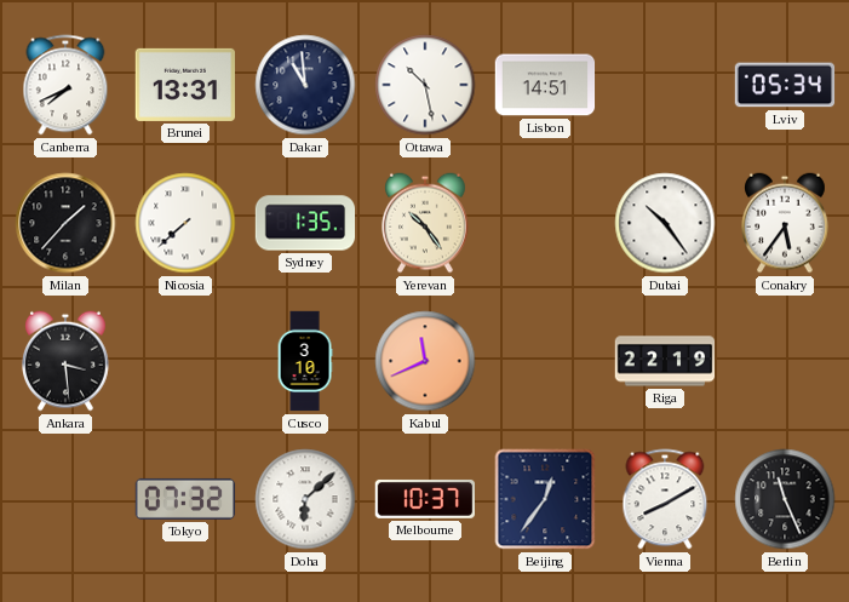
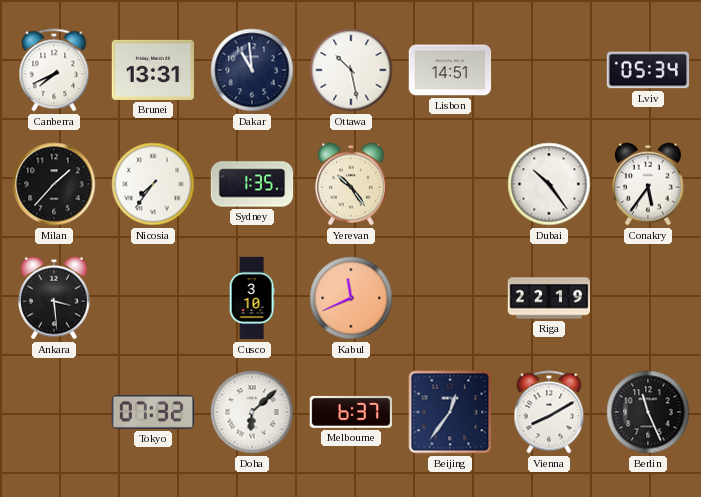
Nicosia: 7:38 -> 7:36
Melbourne: 10:37 -> 6:37
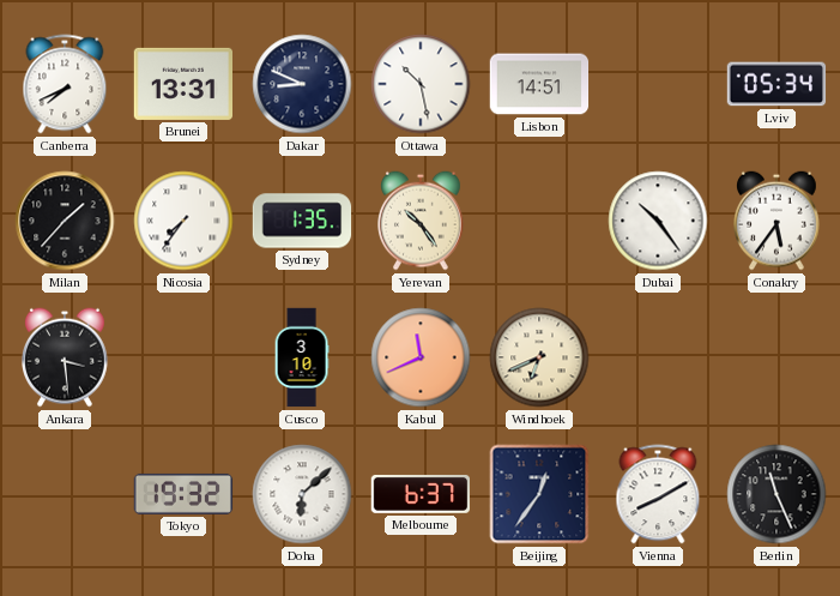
Dakar: 10:59 -> 8:49
Windhoek: none -> 6:41
Riga: 22:19 -> none
Tokyo: 07:32 -> 19:32
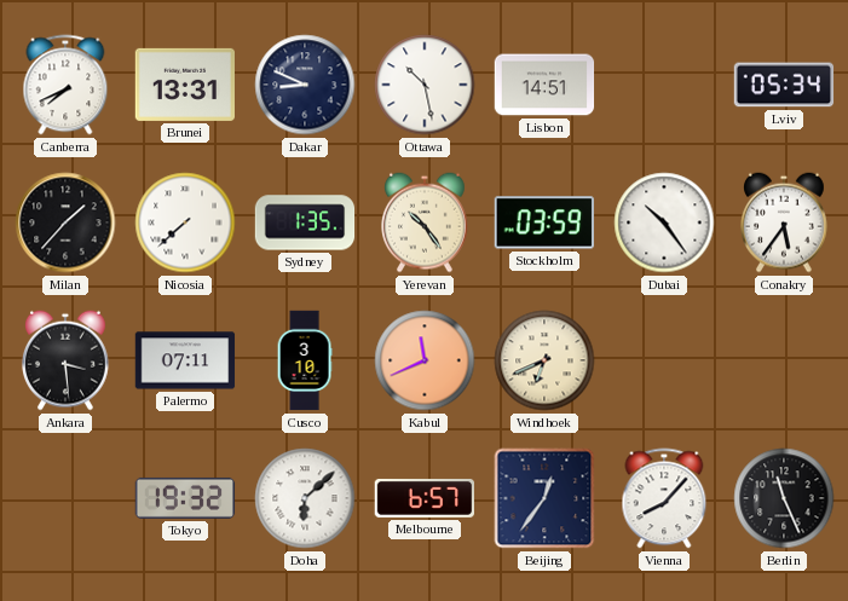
Nicosia: 7:36 -> 7:38
Stockholm: none -> 03:59
Palermo: none -> 07:11
Melbourne: 6:37 -> 6:57
Vienna: 8:10 -> 8:07
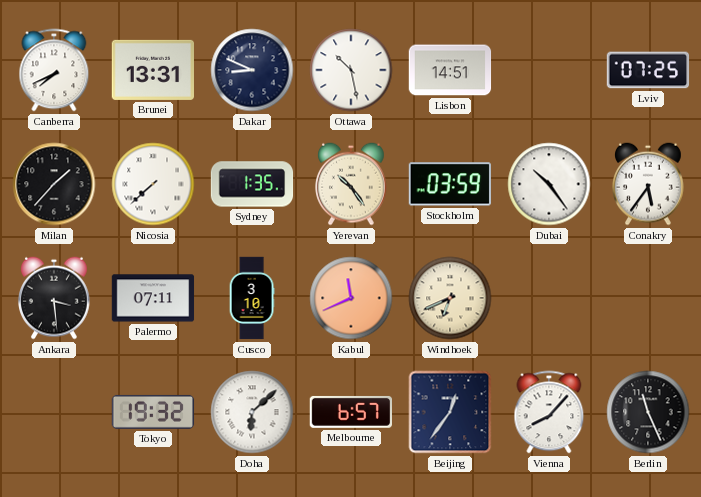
Lviv: 05:34 -> 07:25
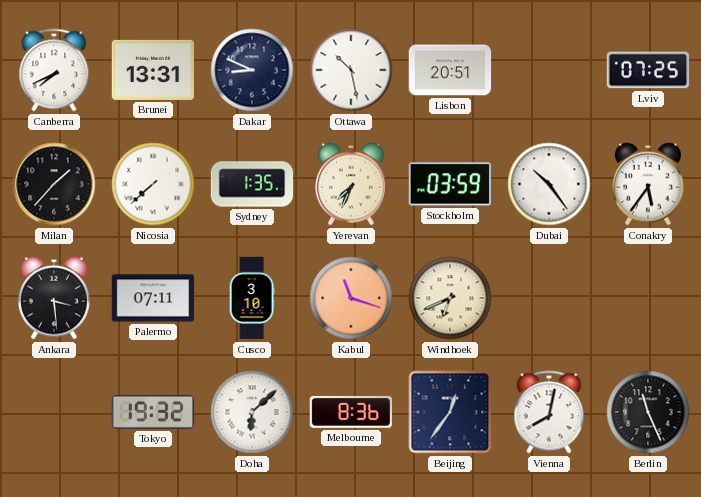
Lisbon: 14:51 -> 20:51
Yerevan: 10:24 -> 7:34
Kabul: 11:41 -> 11:18
Melbourne: 6:57 -> 8:36
Vienna: 8:07 -> 8:02
